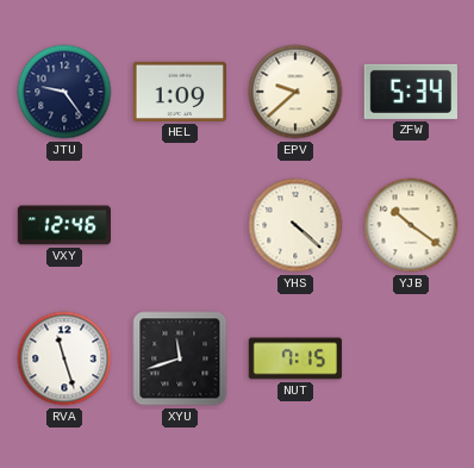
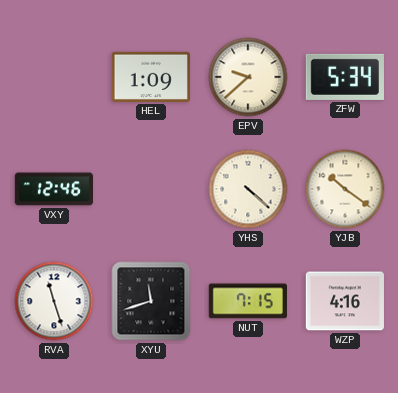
JTU: 9:24 -> none
WZP: none -> 4:16
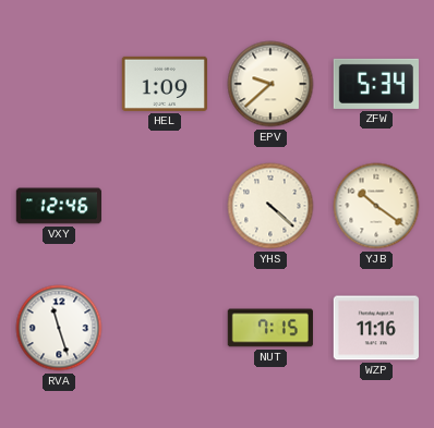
XYU: 11:42 -> none
WZP: 4:16 -> 11:16
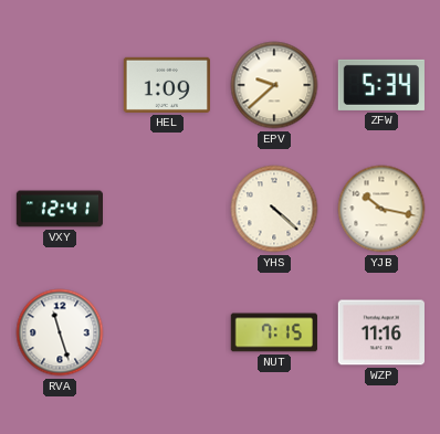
VXY: 12:46 -> 12:41
YJB: 10:21 -> 10:17
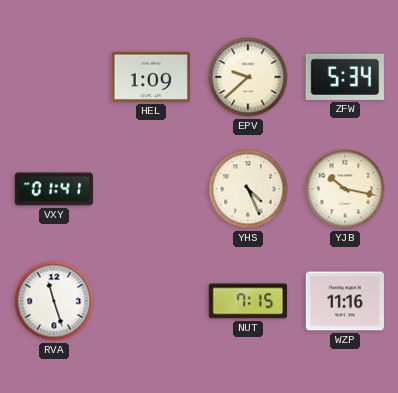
VXY: 12:41 -> 01:41
YHS: 4:22 -> 4:26
